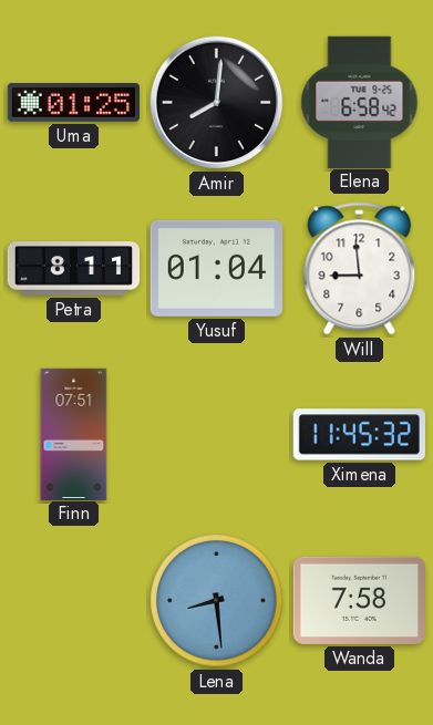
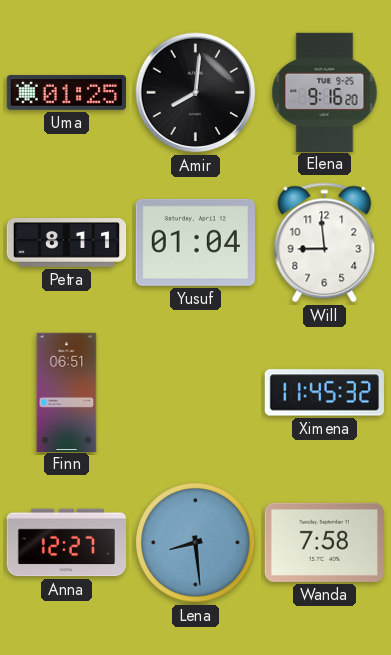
Elena: 6:58 -> 9:16
Finn: 07:51 -> 06:51
Anna: none -> 12:27
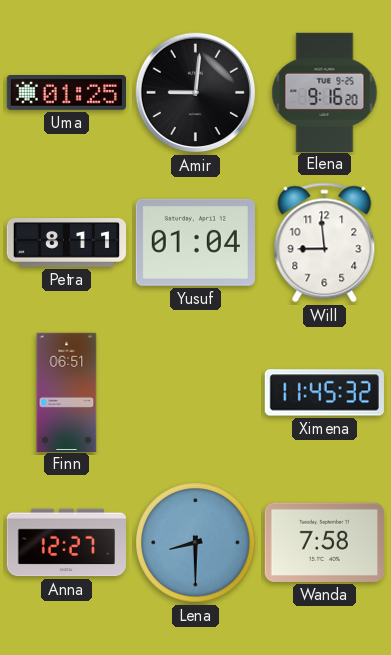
Amir: 8:01 -> 9:01
Lena: 8:29 -> 8:30
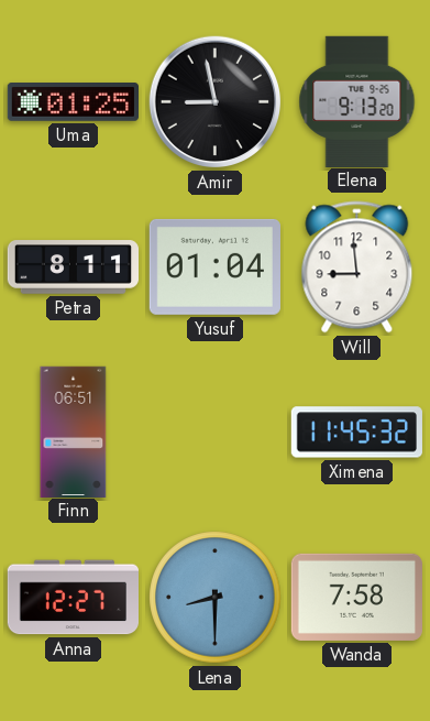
Amir: 9:01 -> 8:58
Elena: 9:16 -> 9:13
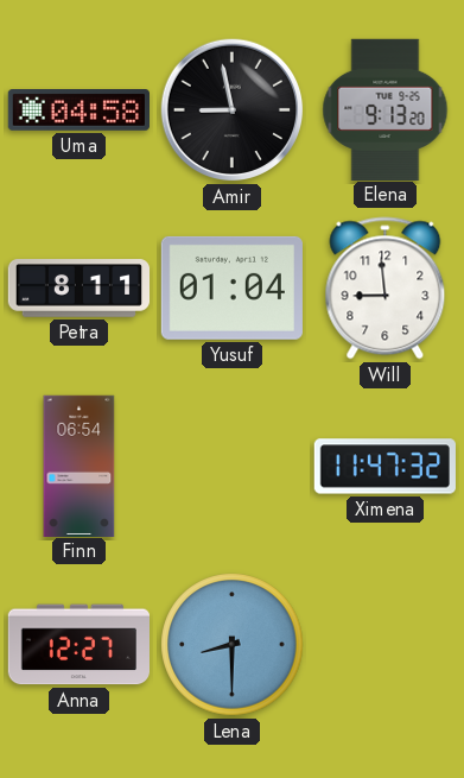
Uma: 01:25 -> 04:58
Finn: 06:51 -> 06:54
Ximena: 11:45 -> 11:47
Wanda: 7:58 -> none
